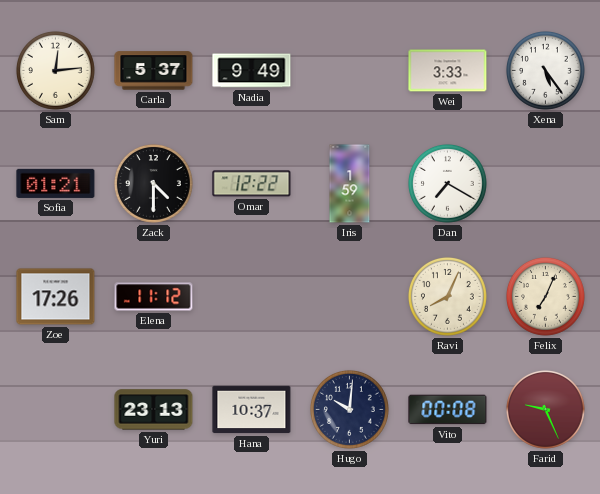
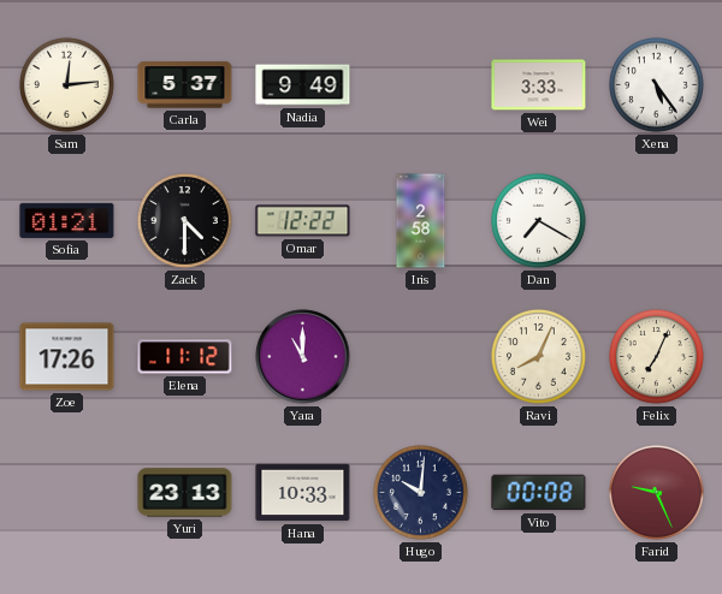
Iris: 1:59 -> 2:58
Yara: none -> 11:00
Hana: 10:37 -> 10:33
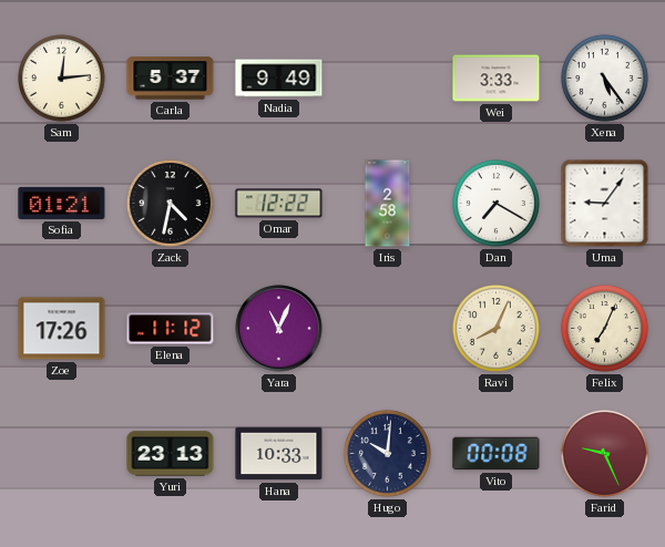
Zack: 4:30 -> 4:32
Uma: none -> 9:06
Yara: 11:00 -> 11:04
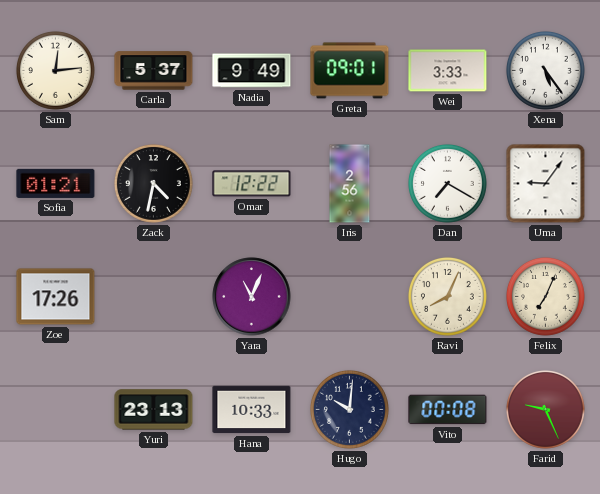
Greta: none -> 09:01
Iris: 2:58 -> 2:56
Elena: 11:12 -> none
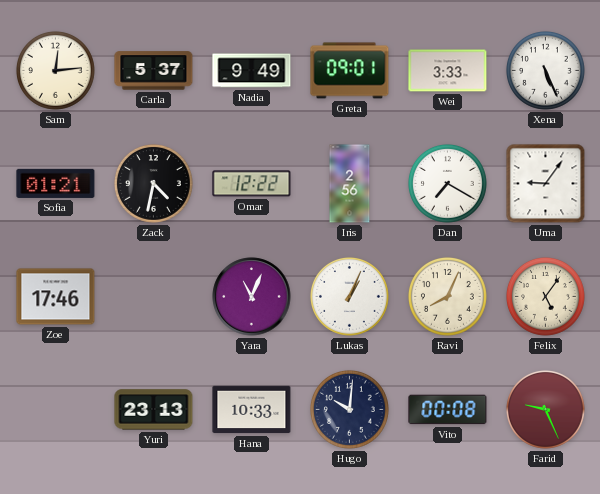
Xena: 5:24 -> 5:26
Zoe: 17:26 -> 17:46
Lukas: none -> 1:04
Felix: 7:04 -> 5:06
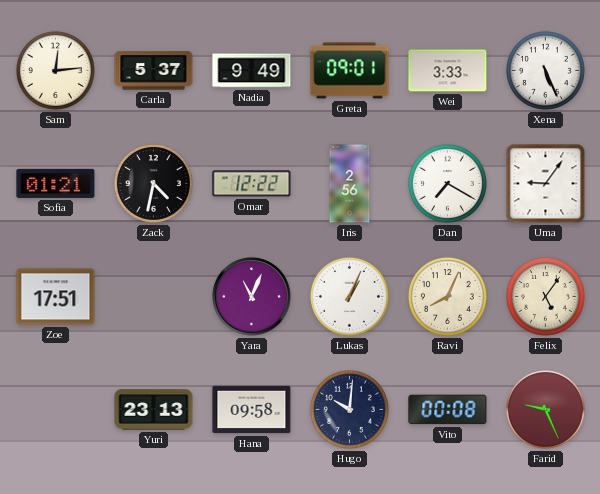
Zoe: 17:46 -> 17:51
Hana: 10:33 -> 09:58
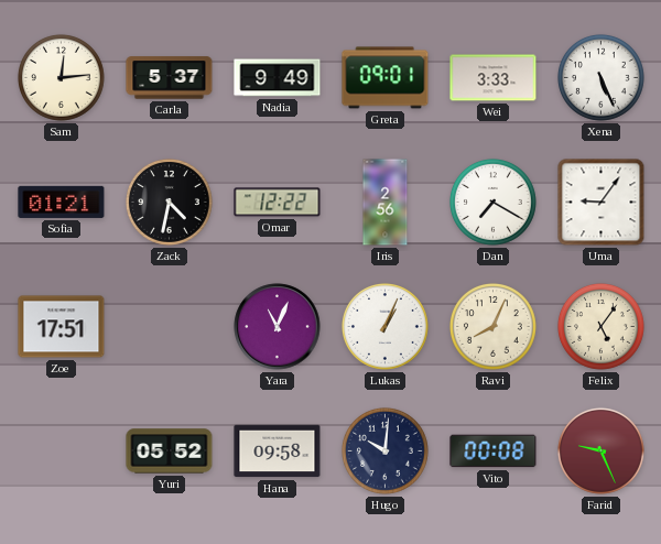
Yuri: 23:13 -> 05:52
